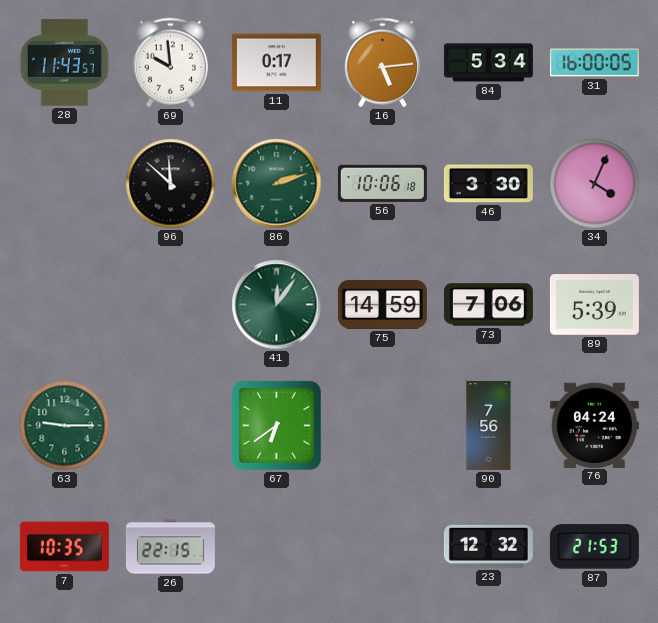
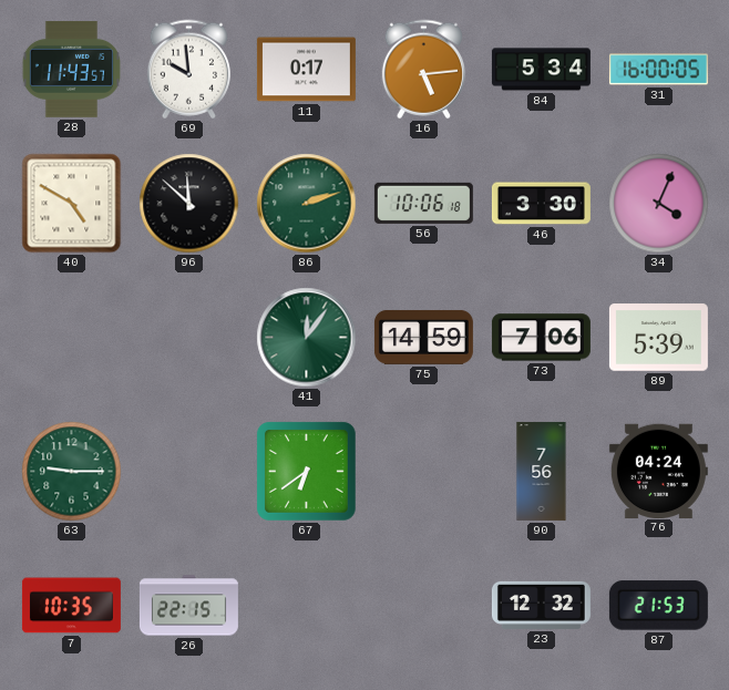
40: none -> 4:50
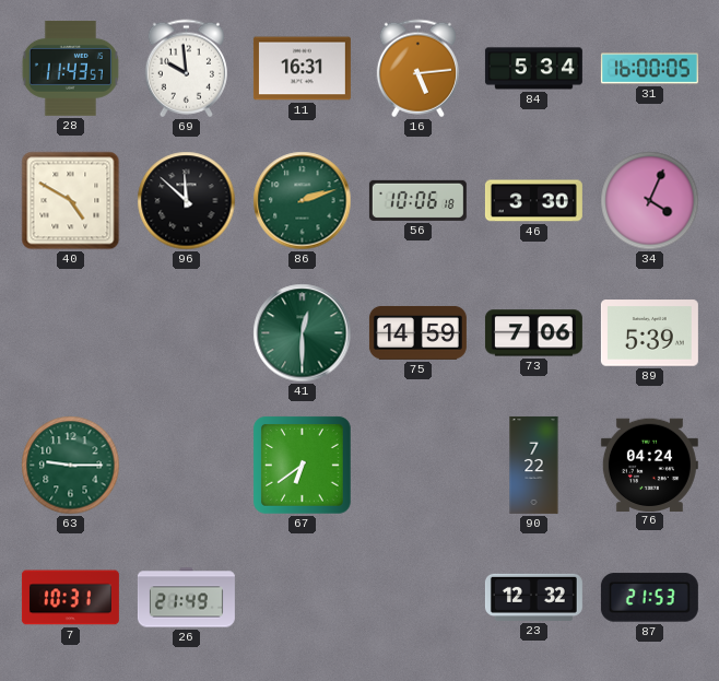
11: 0:17 -> 16:31
41: 12:06 -> 12:30
90: 7:56 -> 7:22
7: 10:35 -> 10:31
26: 22:15 -> 21:49
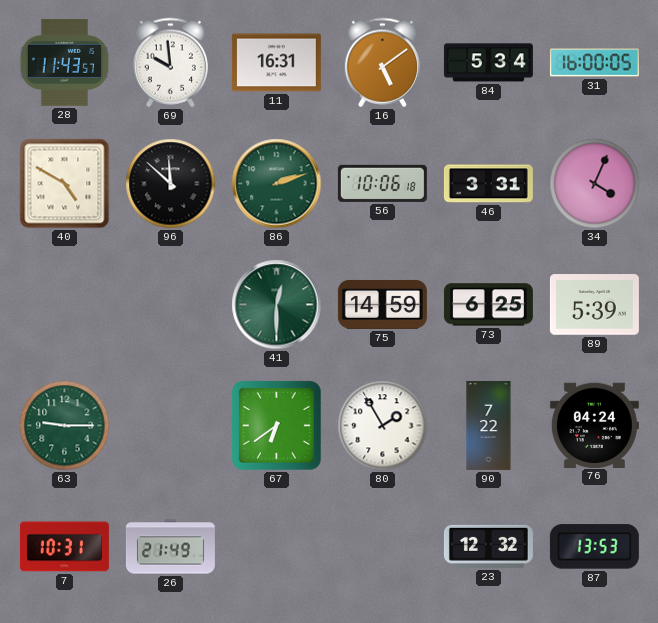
16: 5:14 -> 5:09
46: 3:30 -> 3:31
73: 7:06 -> 6:25
80: none -> 1:55
87: 21:53 -> 13:53
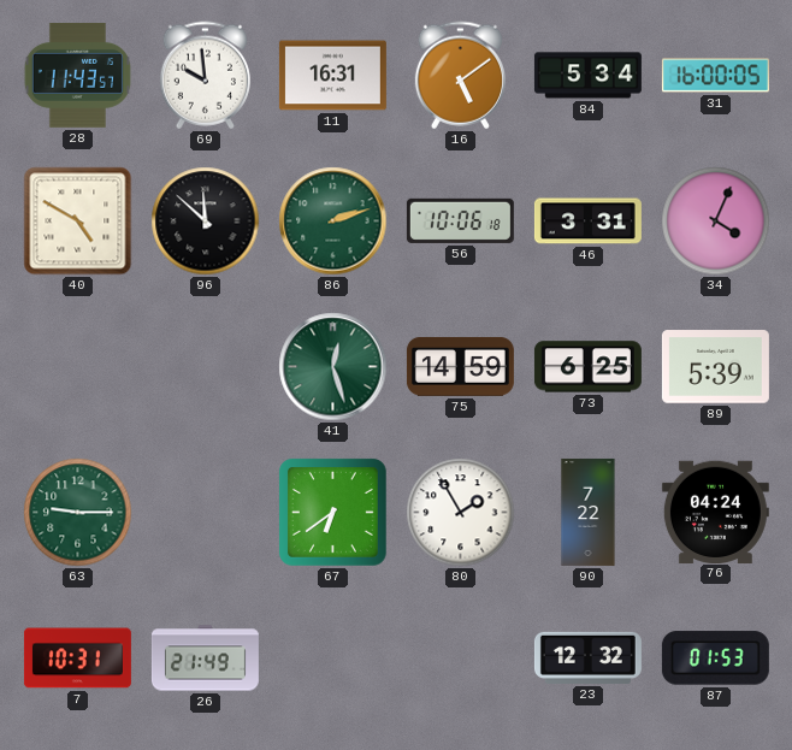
41: 12:30 -> 12:27
87: 13:53 -> 01:53
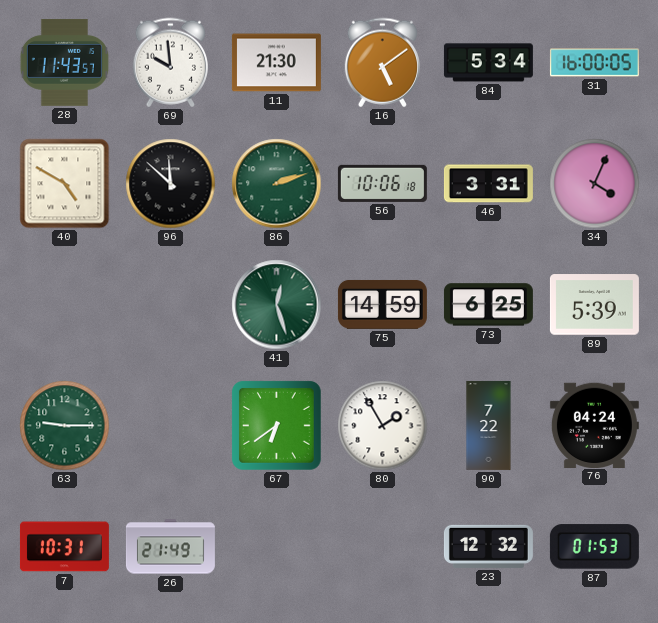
11: 16:31 -> 21:30
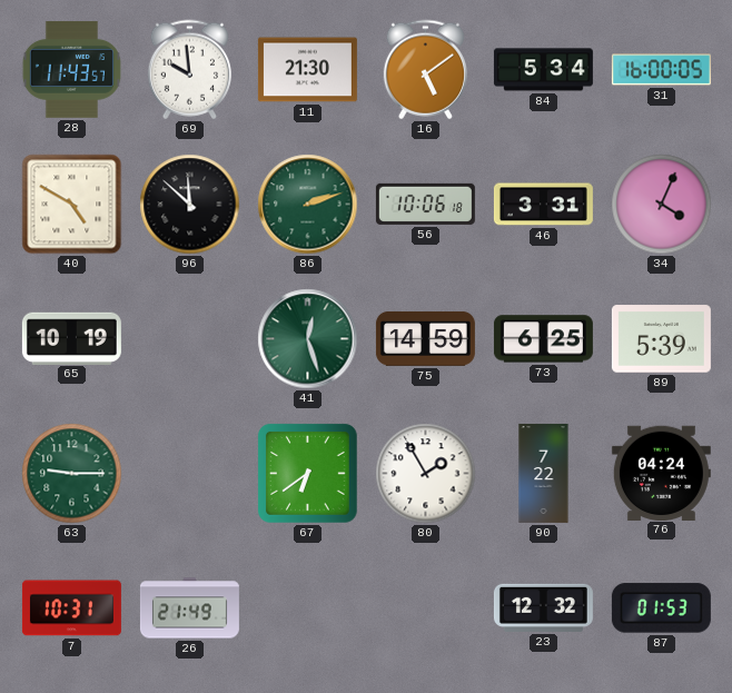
65: none -> 10:19
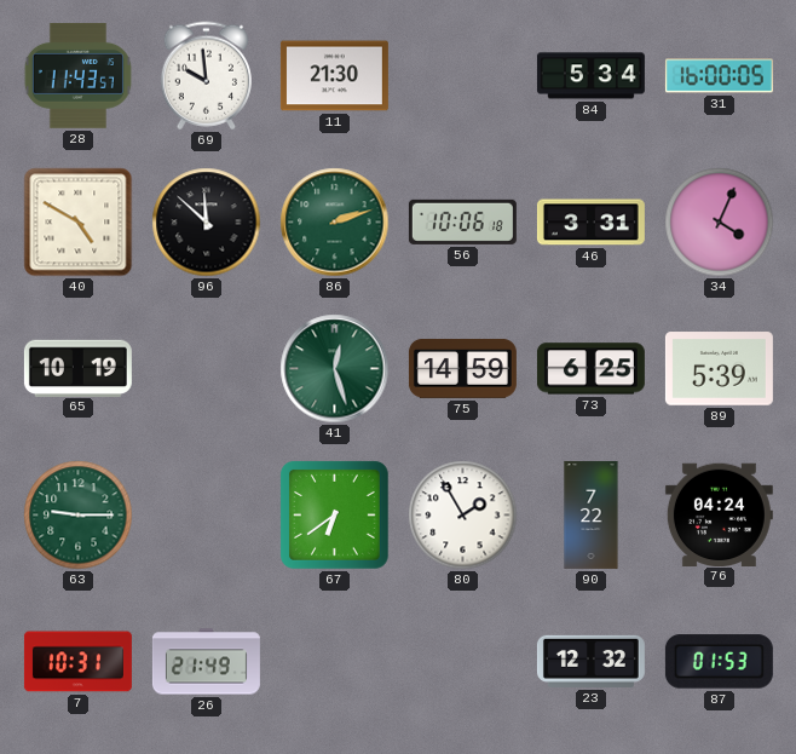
16: 5:09 -> none
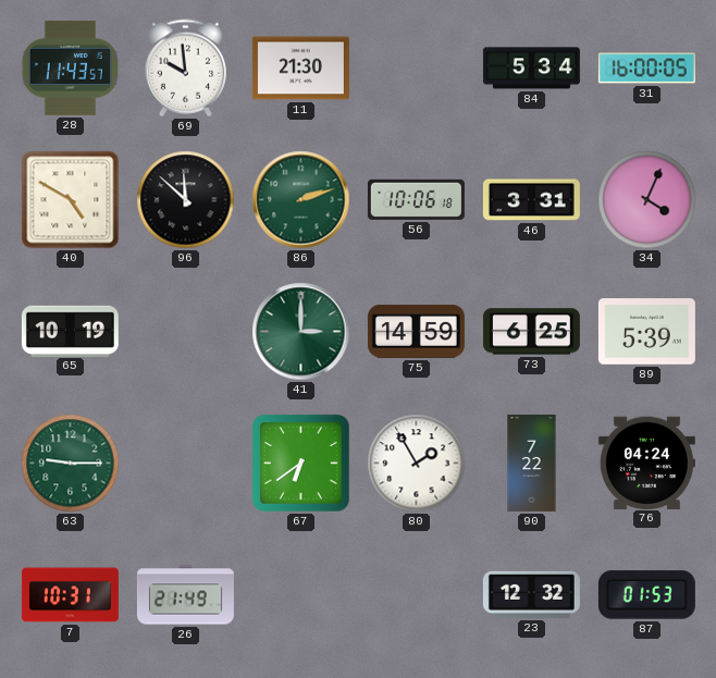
41: 12:27 -> 3:00
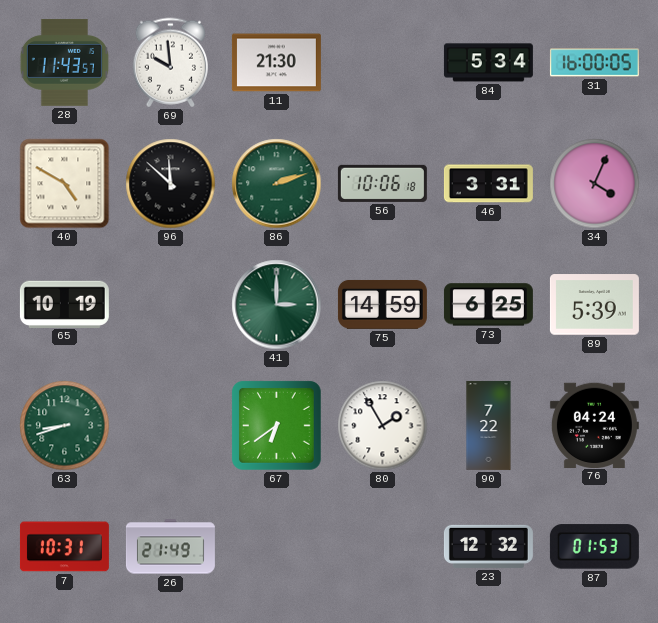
63: 9:15 -> 8:42
